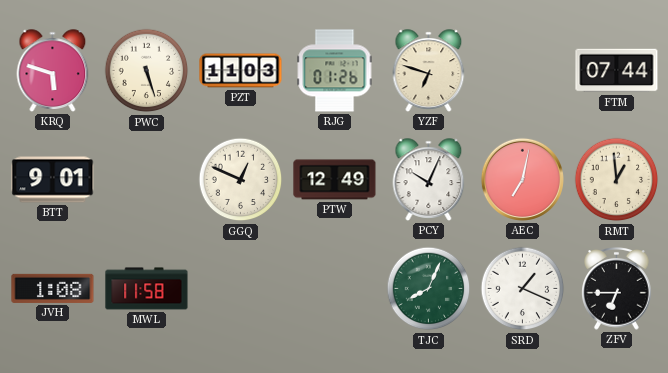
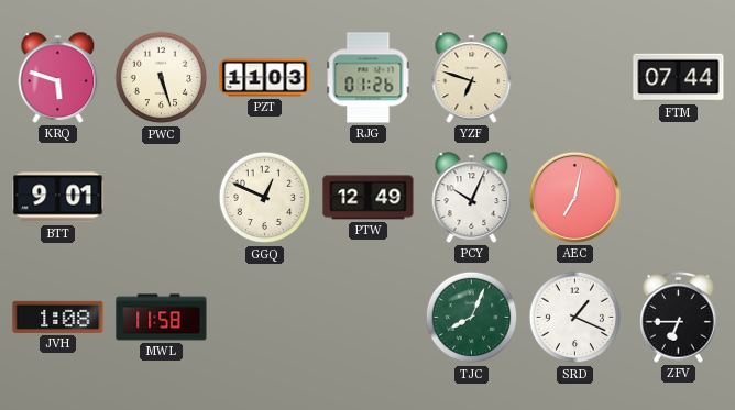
RMT: 12:59 -> none
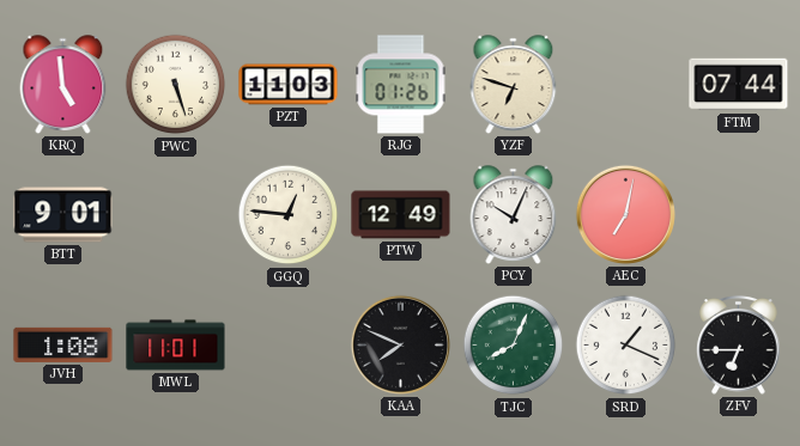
KRQ: 5:48 -> 4:59
GGQ: 12:49 -> 12:46
MWL: 11:58 -> 11:01
KAA: none -> 7:49
